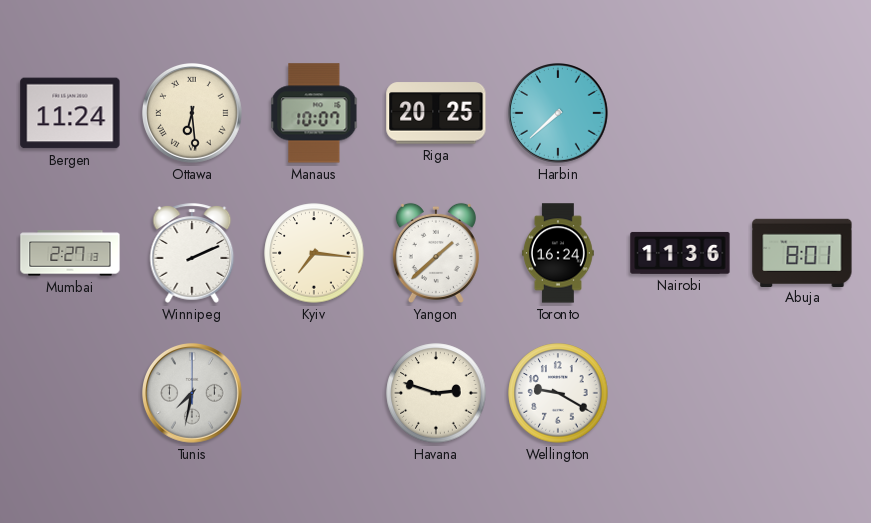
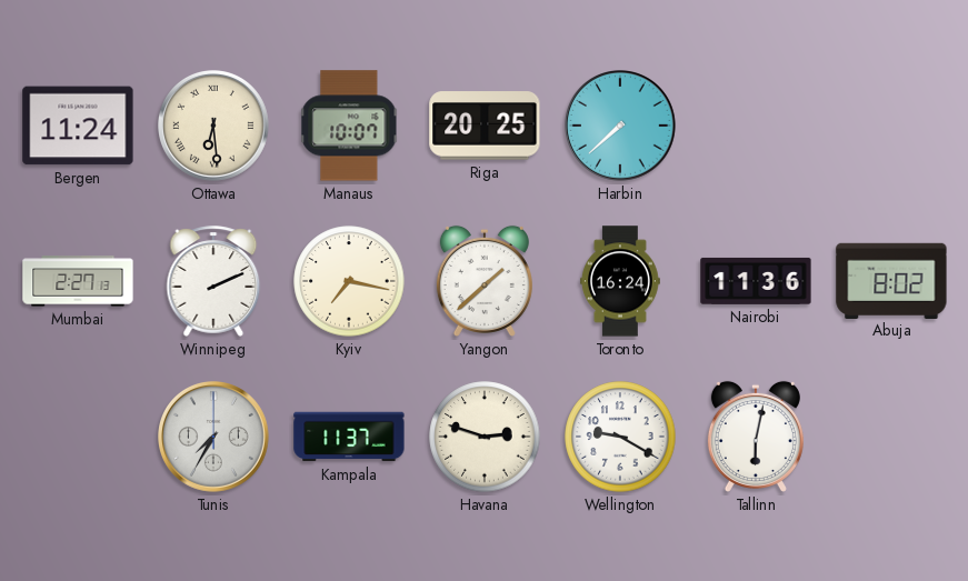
Kyiv: 7:16 -> 7:17
Abuja: 8:01 -> 8:02
Tunis: 7:32 -> 7:35
Kampala: none -> 11:37
Tallinn: none -> 6:02
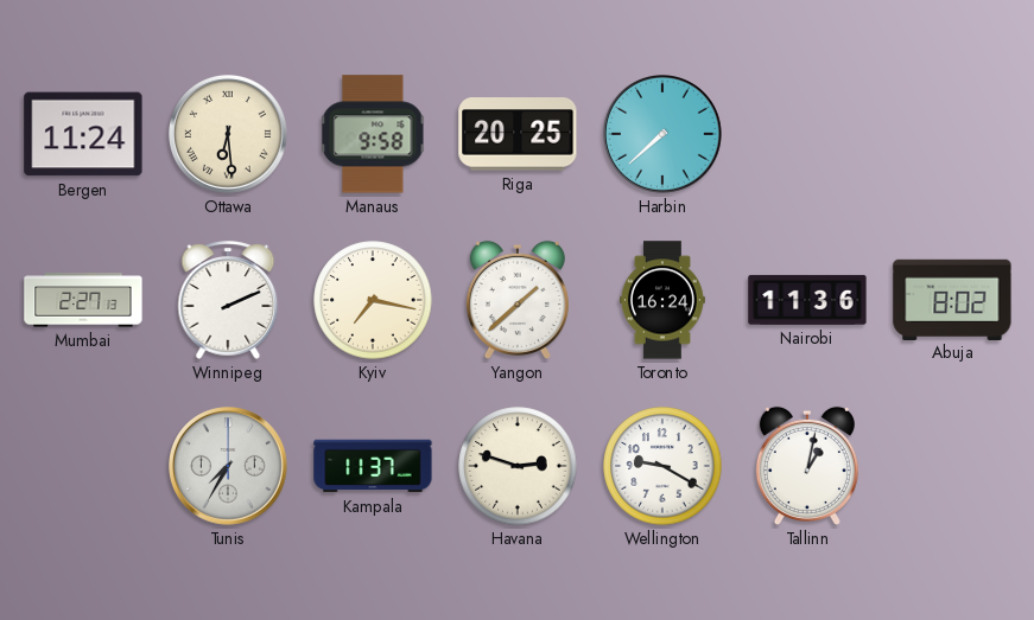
Manaus: 10:07 -> 9:58
Tallinn: 6:02 -> 1:02
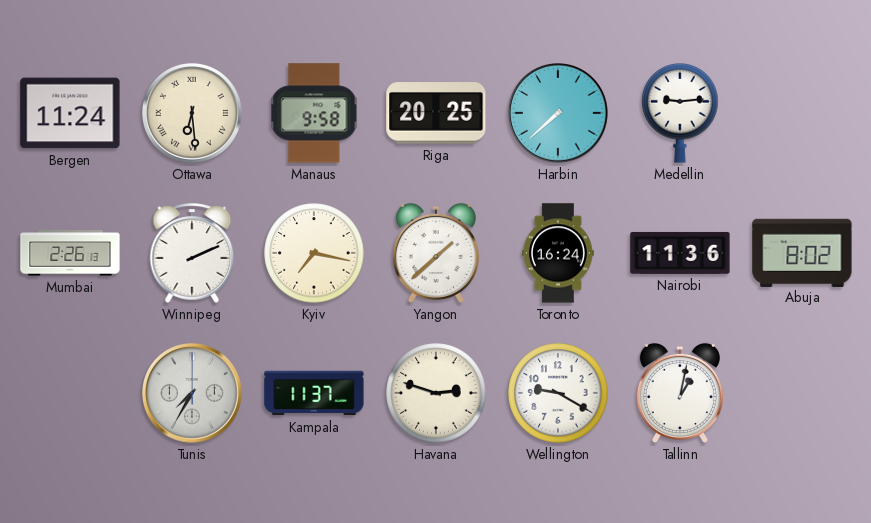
Medellin: none -> 9:14
Mumbai: 2:27 -> 2:26
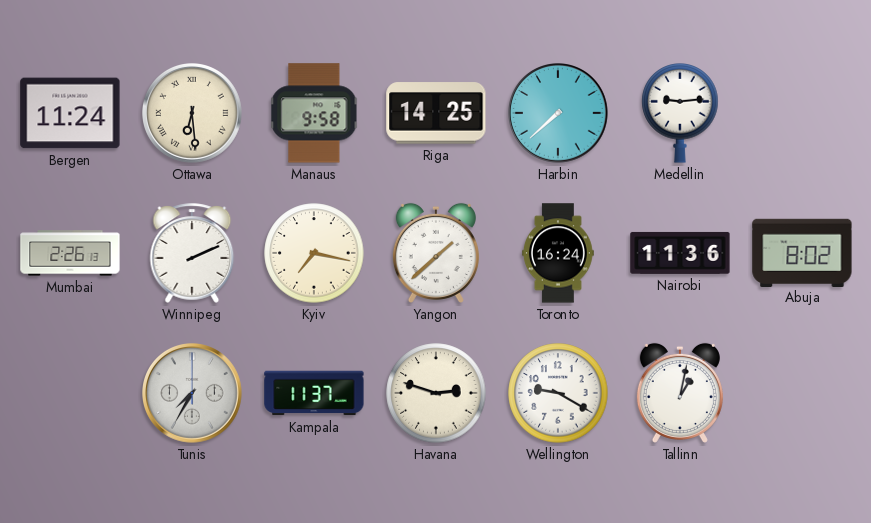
Riga: 20:25 -> 14:25
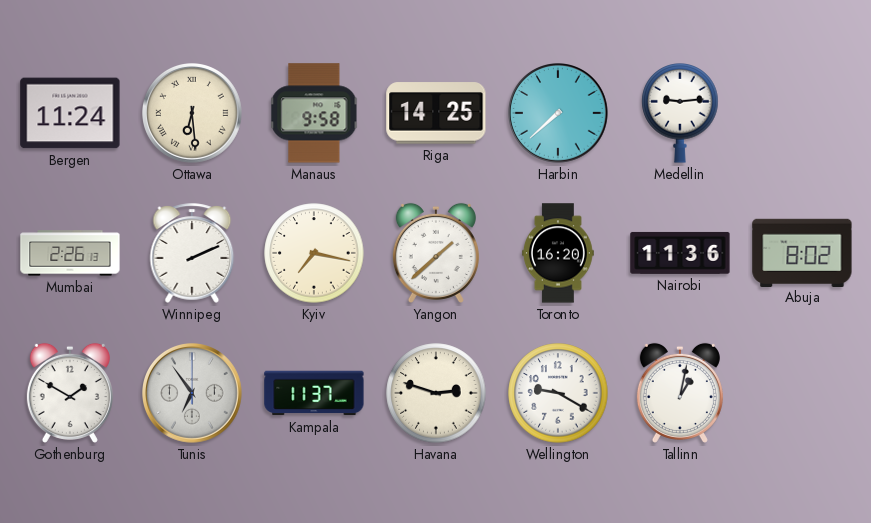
Toronto: 16:24 -> 16:20
Gothenburg: none -> 1:50
Tunis: 7:35 -> 6:54
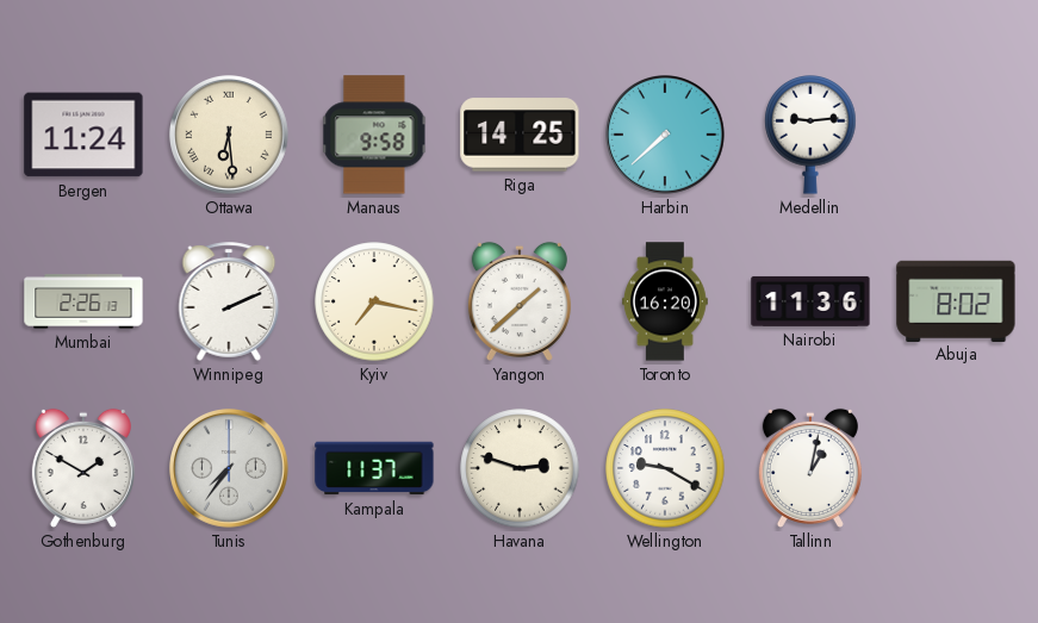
Tunis: 6:54 -> 7:36
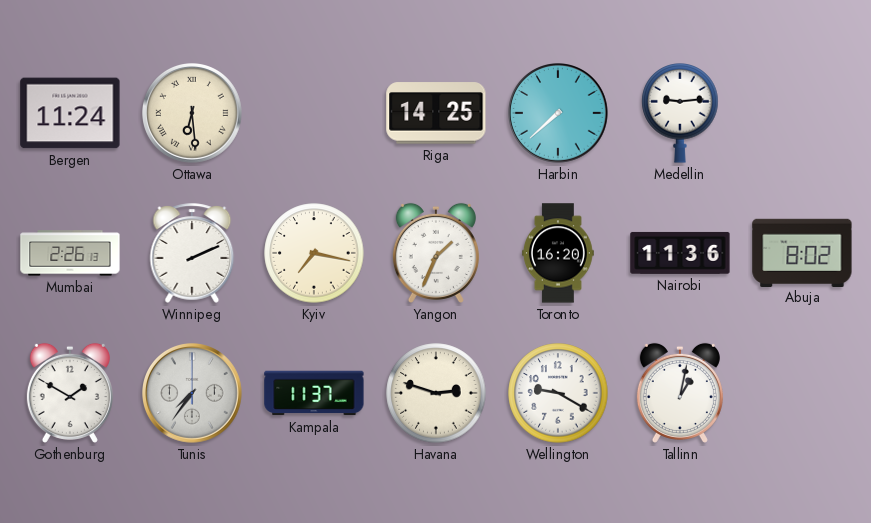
Manaus: 9:58 -> none
Yangon: 1:38 -> 1:34
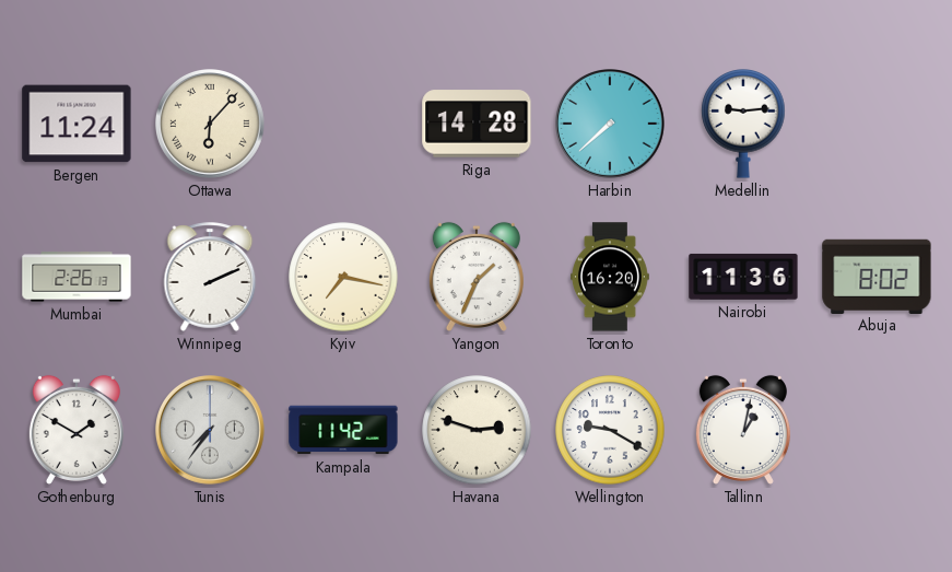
Ottawa: 6:29 -> 6:07
Riga: 14:25 -> 14:28
Kampala: 11:37 -> 11:42
